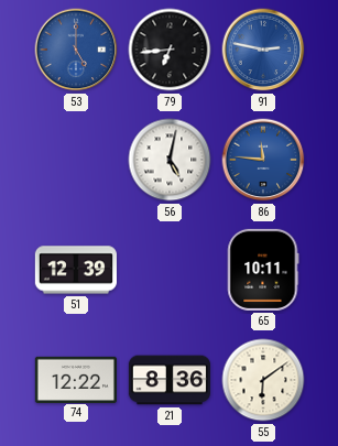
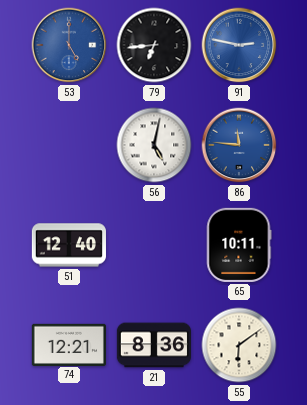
51: 12:39 -> 12:40
74: 12:22 -> 12:21
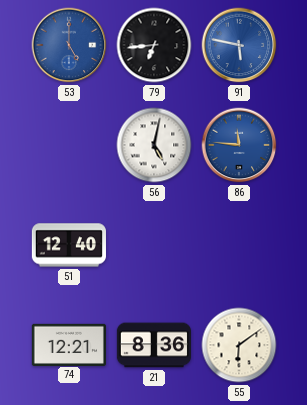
91: 2:47 -> 5:47
65: 10:11 -> none
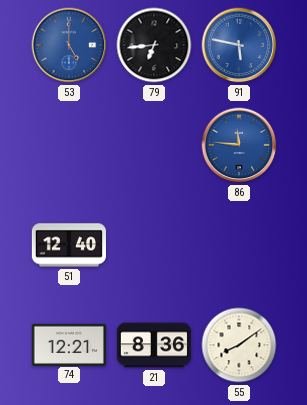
56: 5:02 -> none
55: 6:09 -> 8:09
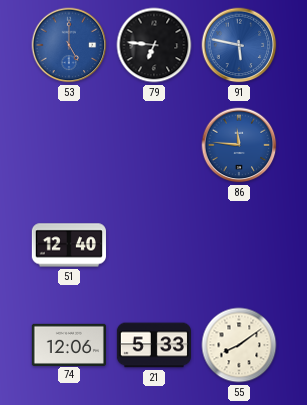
79: 6:44 -> 6:46
74: 12:21 -> 12:06
21: 8:36 -> 5:33
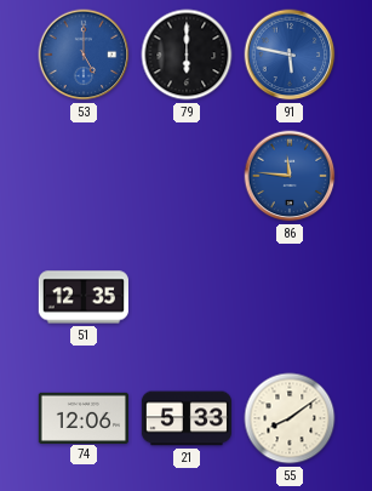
79: 6:46 -> 6:00
51: 12:40 -> 12:35
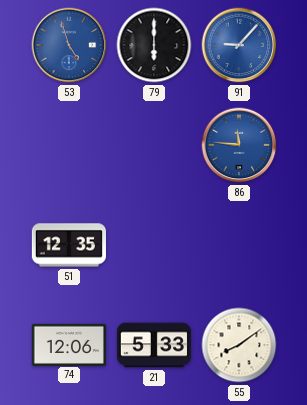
53: 5:00 -> 4:57
91: 5:47 -> 9:07
